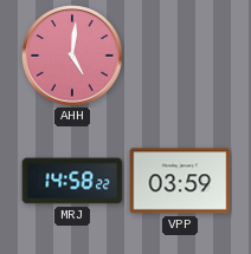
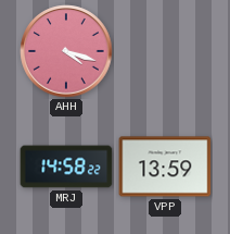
AHH: 5:01 -> 4:18
VPP: 03:59 -> 13:59
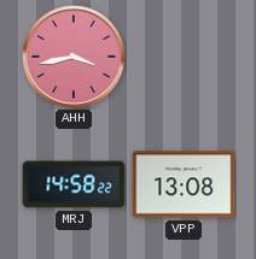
AHH: 4:18 -> 3:43
VPP: 13:59 -> 13:08
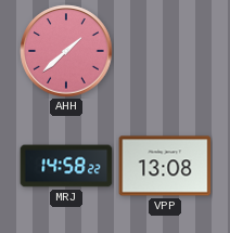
AHH: 3:43 -> 1:38
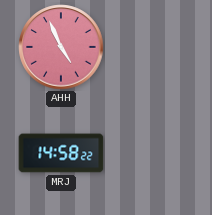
AHH: 1:38 -> 4:56
VPP: 13:08 -> none
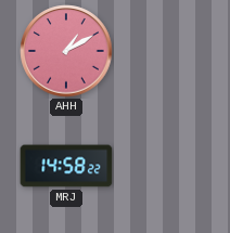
AHH: 4:56 -> 1:10
